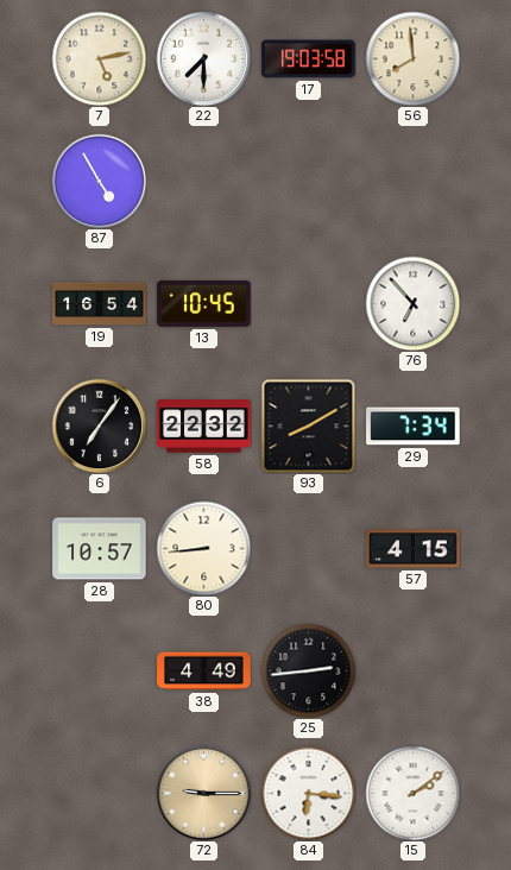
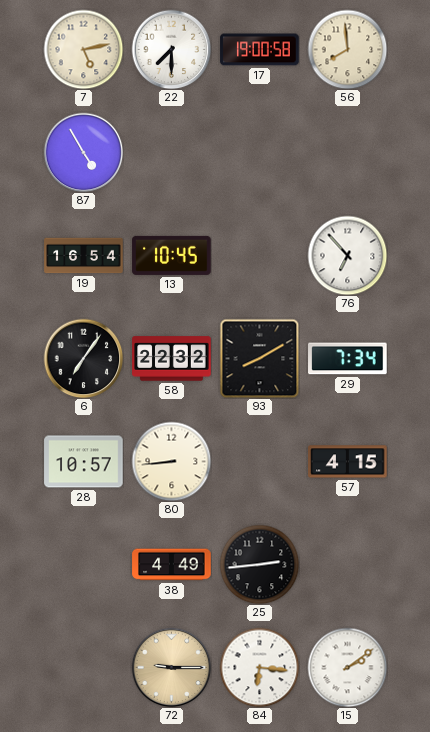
17: 19:03 -> 19:00
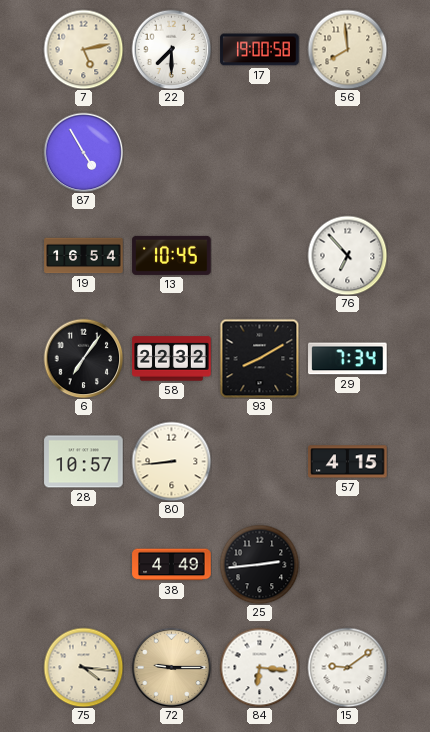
75: none -> 4:16
15: 2:09 -> 9:09
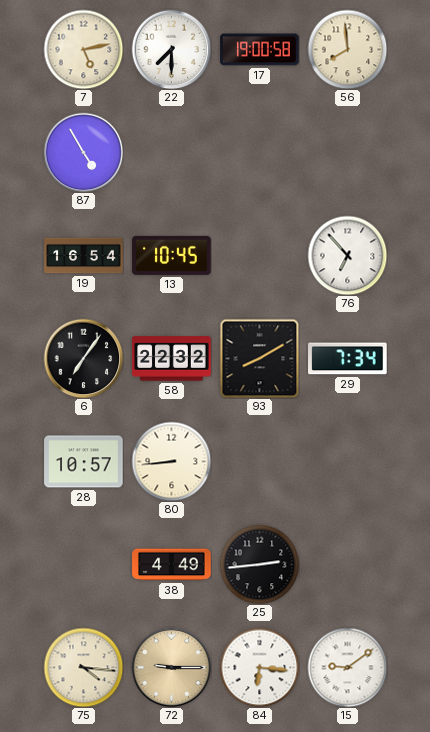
57: 4:15 -> none
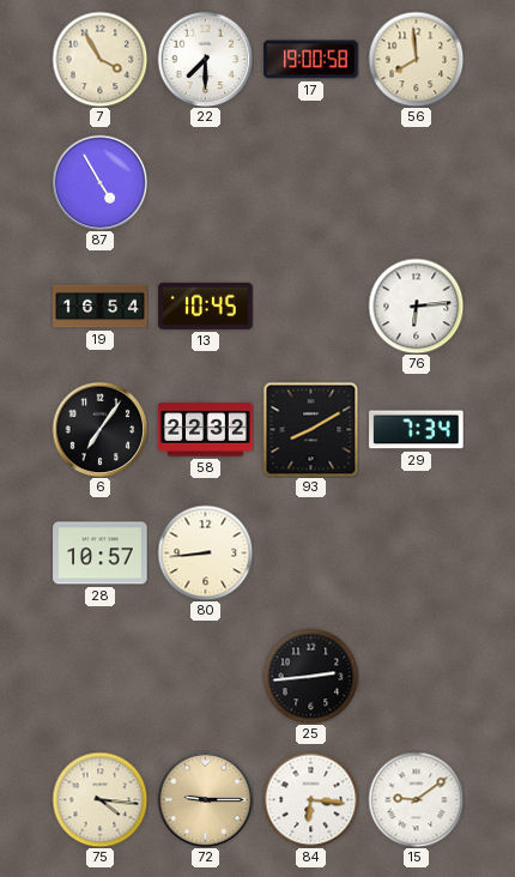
7: 5:13 -> 3:55
76: 6:53 -> 6:14
38: 4:49 -> none
